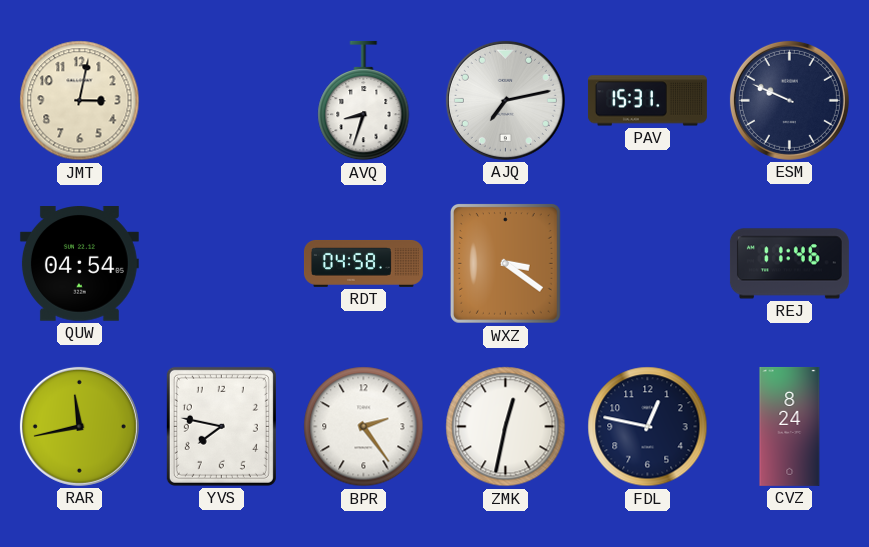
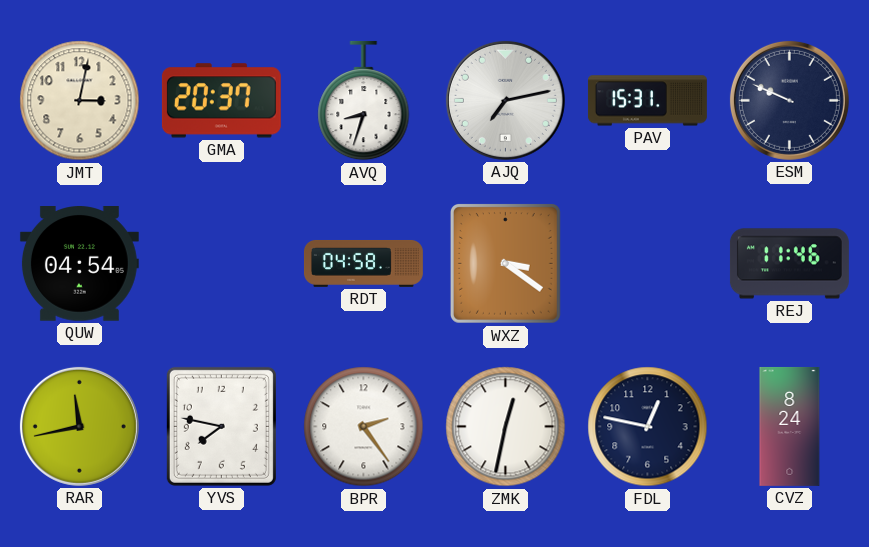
GMA: none -> 20:37
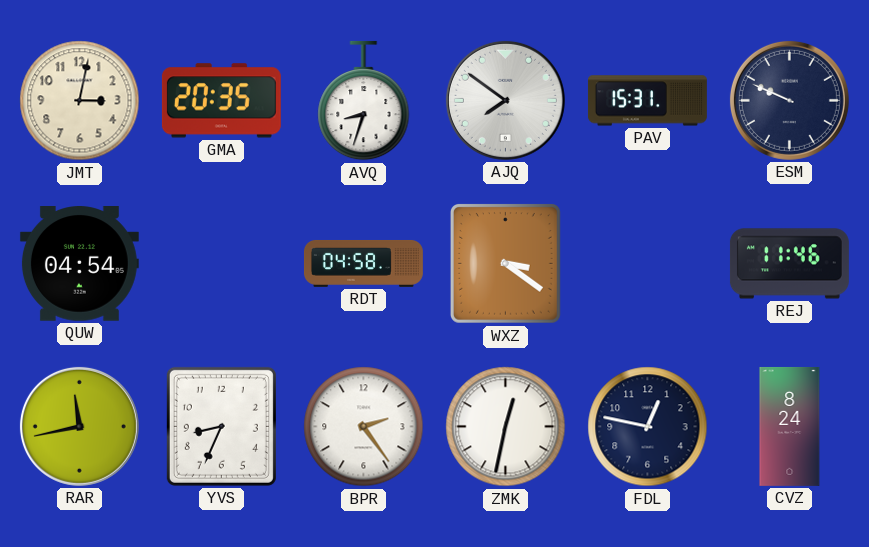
GMA: 20:37 -> 20:35
AJQ: 7:13 -> 7:51
YVS: 7:47 -> 8:34
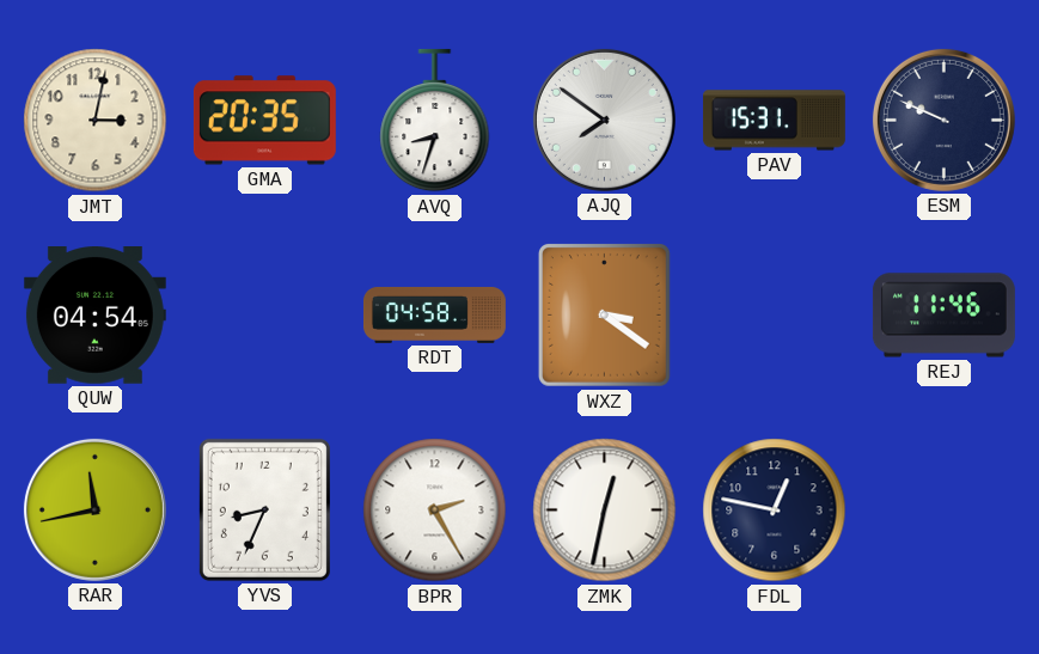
BPR: 2:24 -> 2:25
CVZ: 8:24 -> none
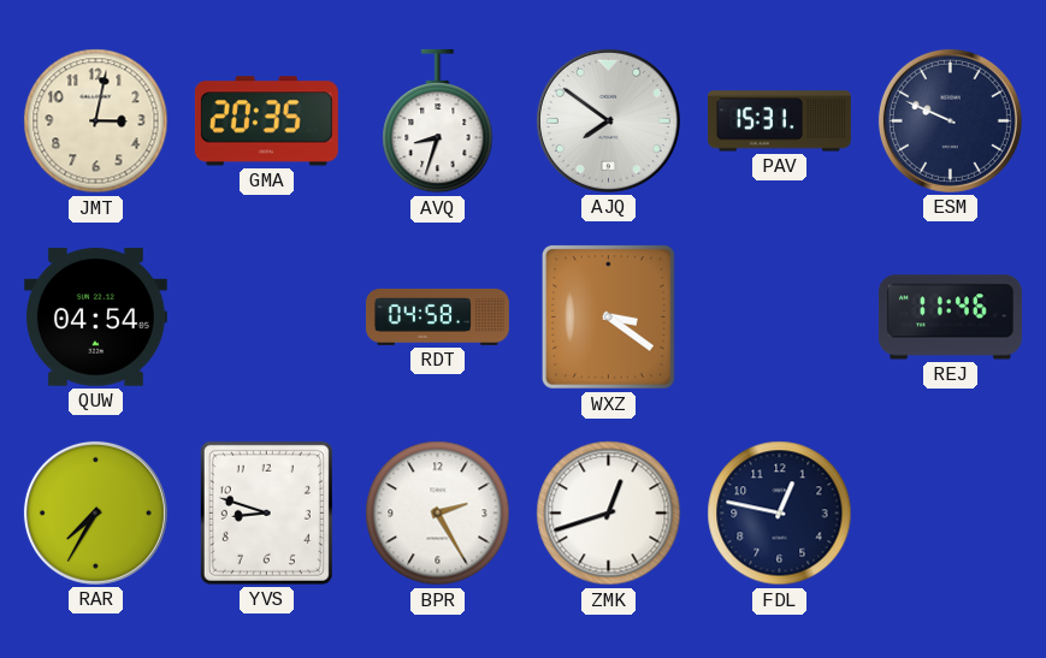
RAR: 11:43 -> 7:35
YVS: 8:34 -> 8:48
ZMK: 12:32 -> 12:42
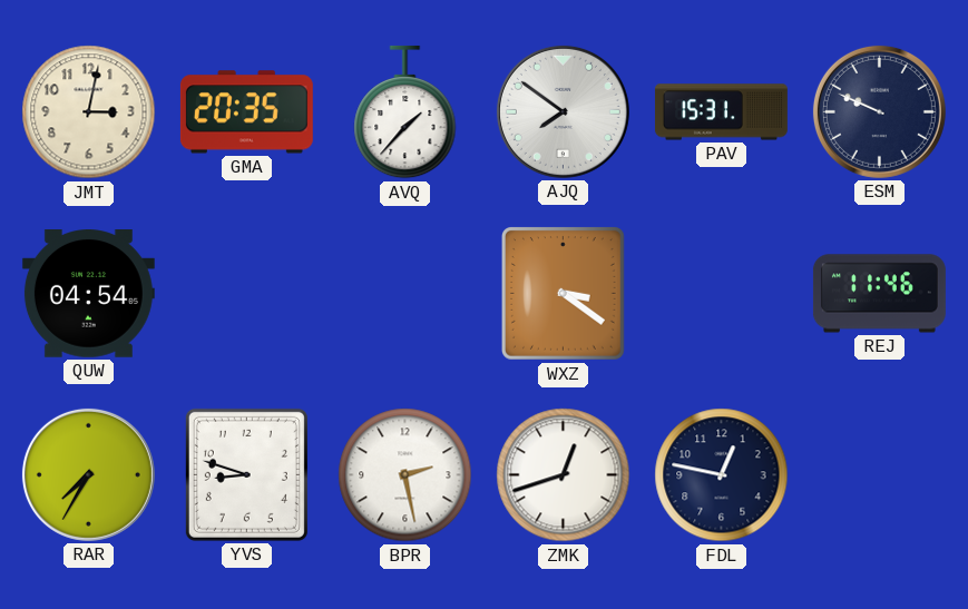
AVQ: 8:33 -> 1:37
RDT: 04:58 -> none
BPR: 2:25 -> 2:28
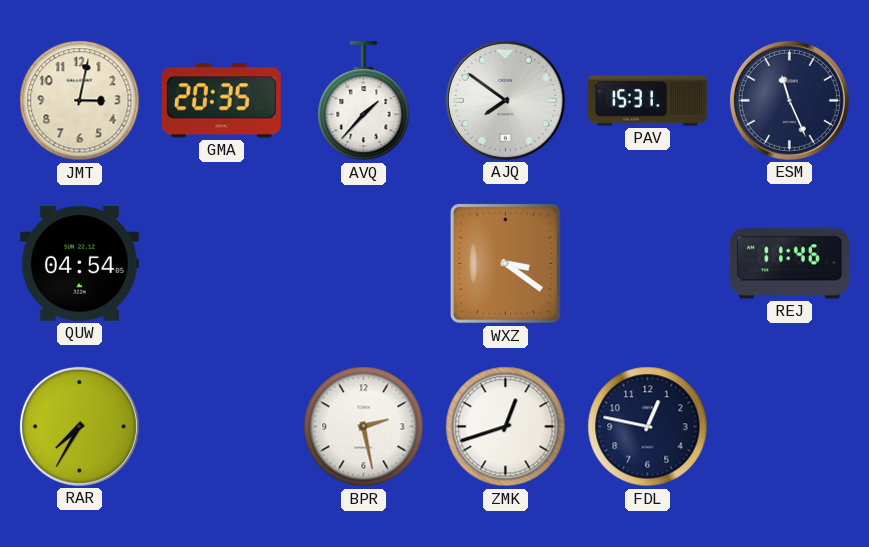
ESM: 9:49 -> 11:26
YVS: 8:48 -> none
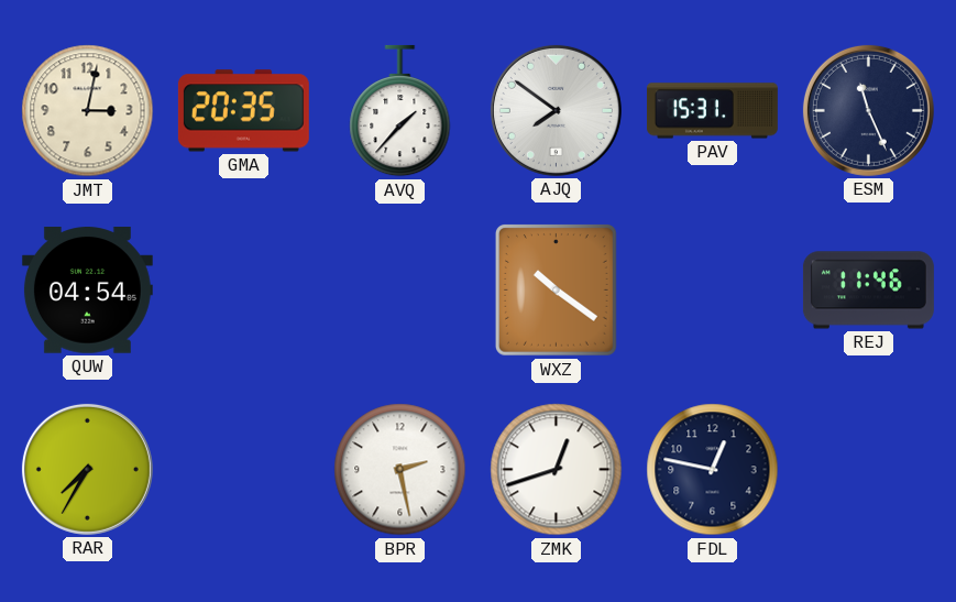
WXZ: 3:21 -> 10:21
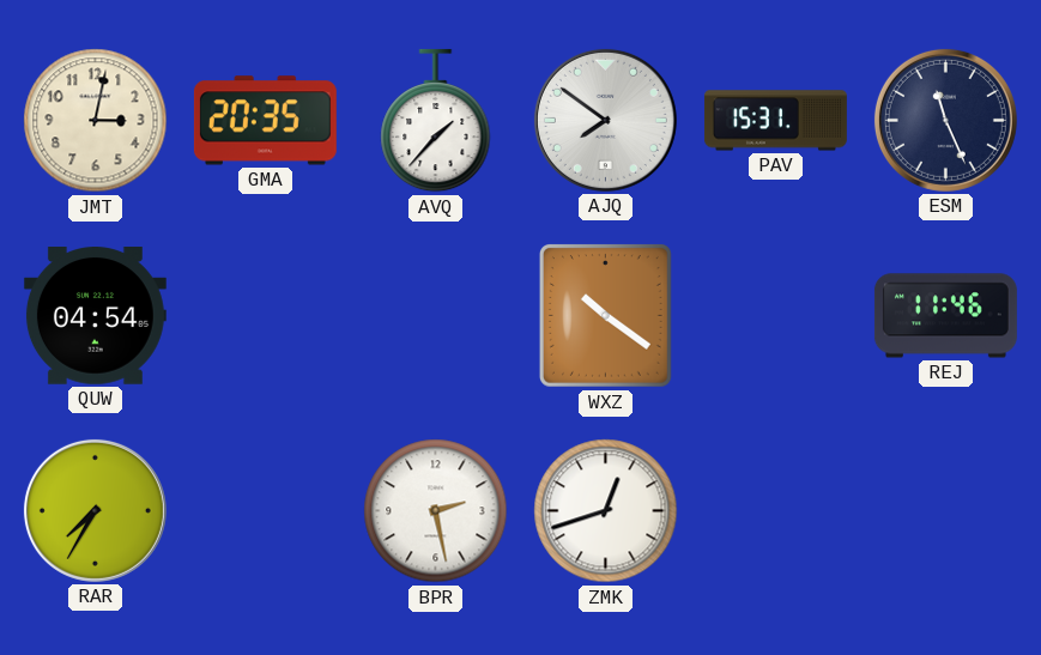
FDL: 12:47 -> none
